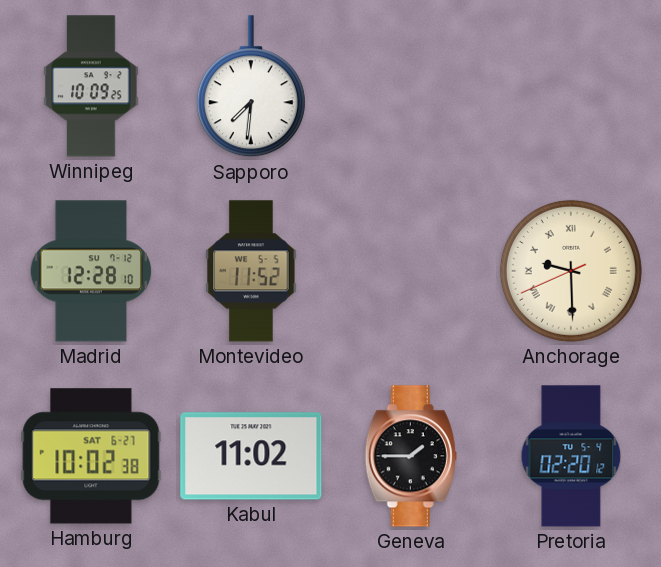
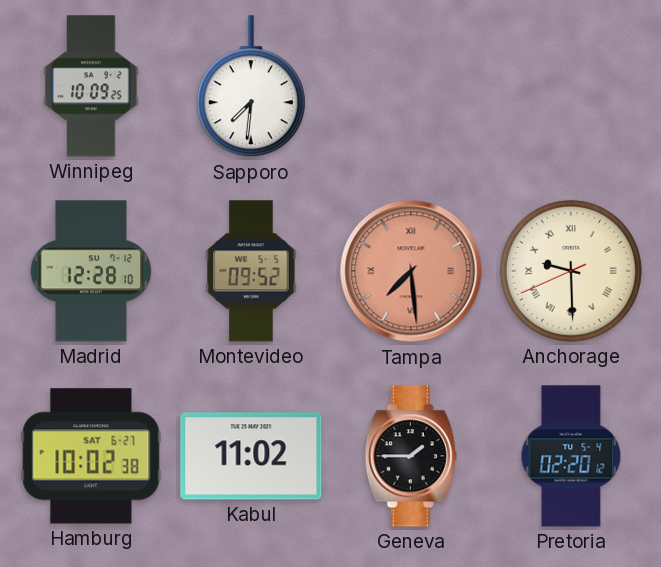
Montevideo: 11:52 -> 09:52
Tampa: none -> 7:29
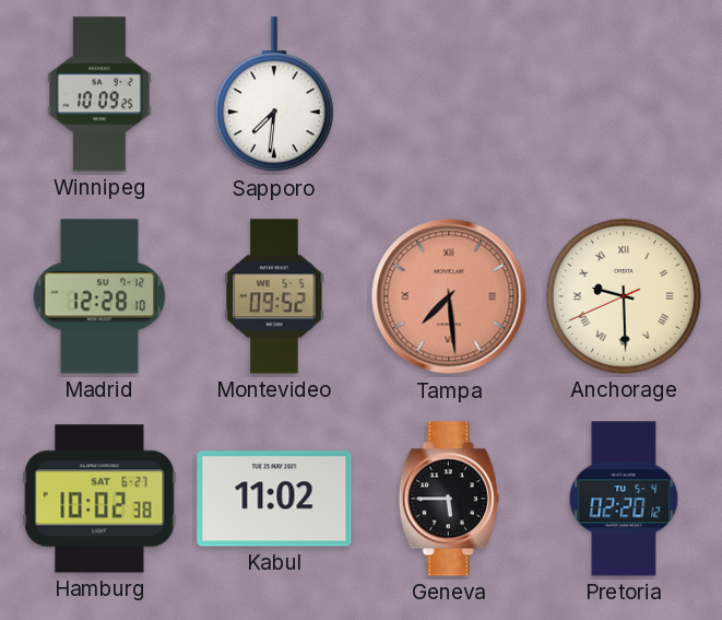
Geneva: 1:45 -> 5:45
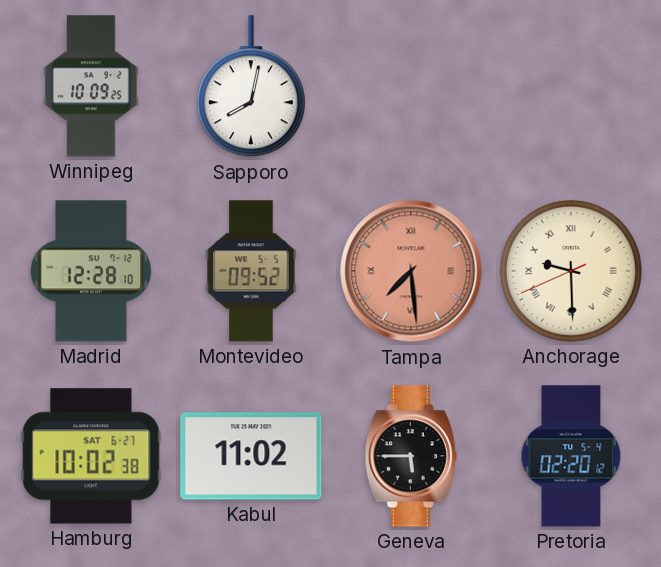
Sapporo: 7:31 -> 8:02
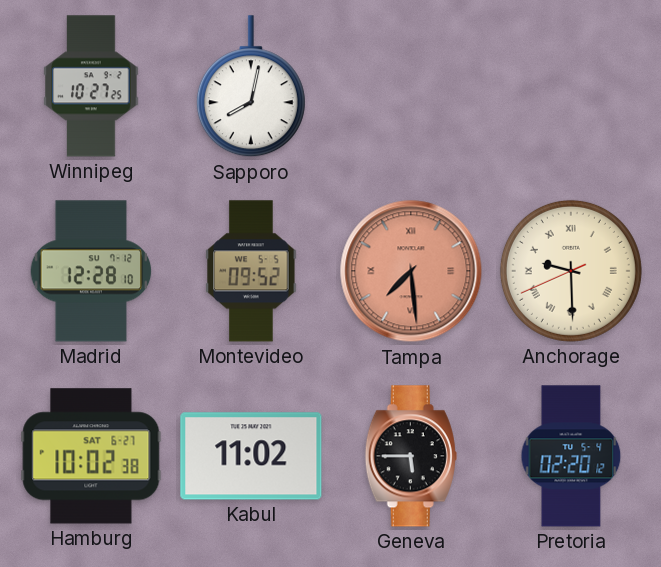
Winnipeg: 10:09 -> 10:27
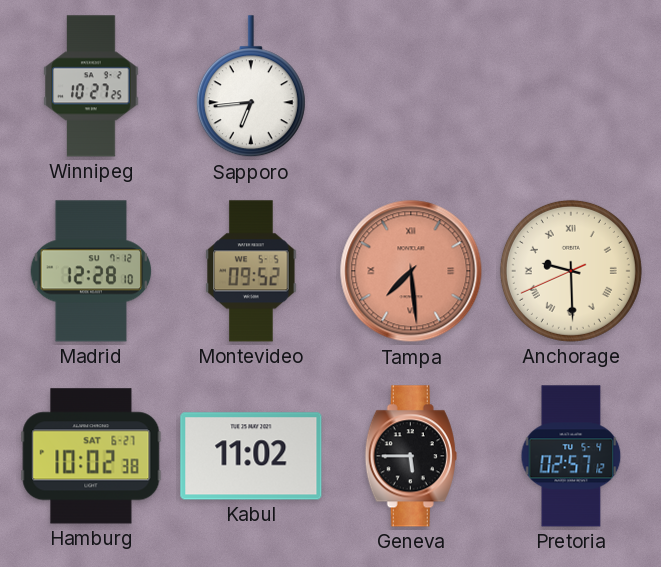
Sapporo: 8:02 -> 6:44
Pretoria: 02:20 -> 02:57
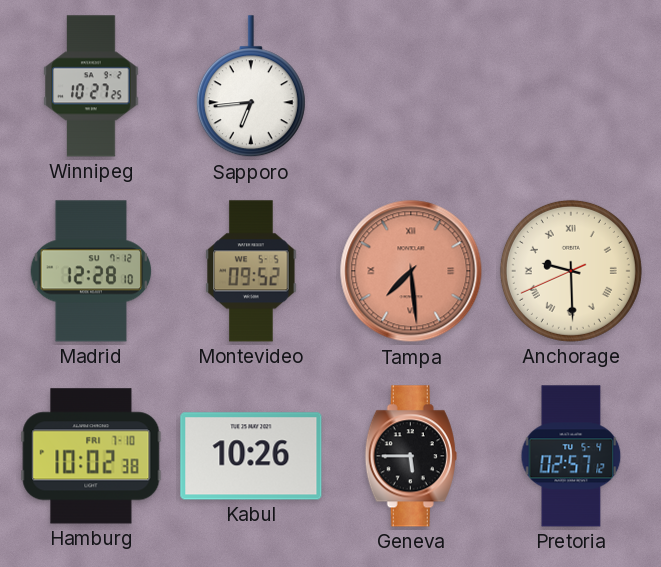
Hamburg date: SAT 6-27 -> FRI 7-10
Kabul: 11:02 -> 10:26
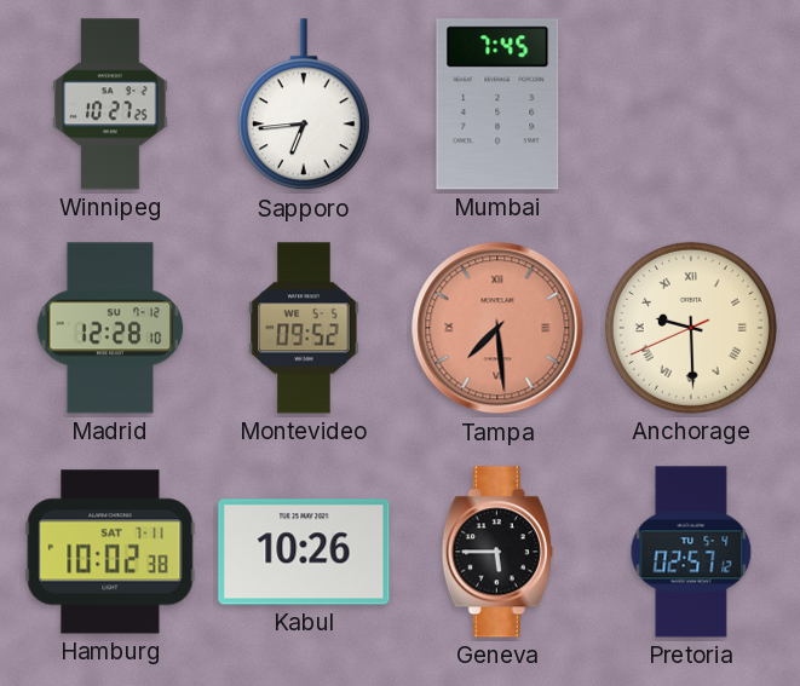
Mumbai: none -> 7:45
Hamburg date: FRI 7-10 -> SAT 7-11
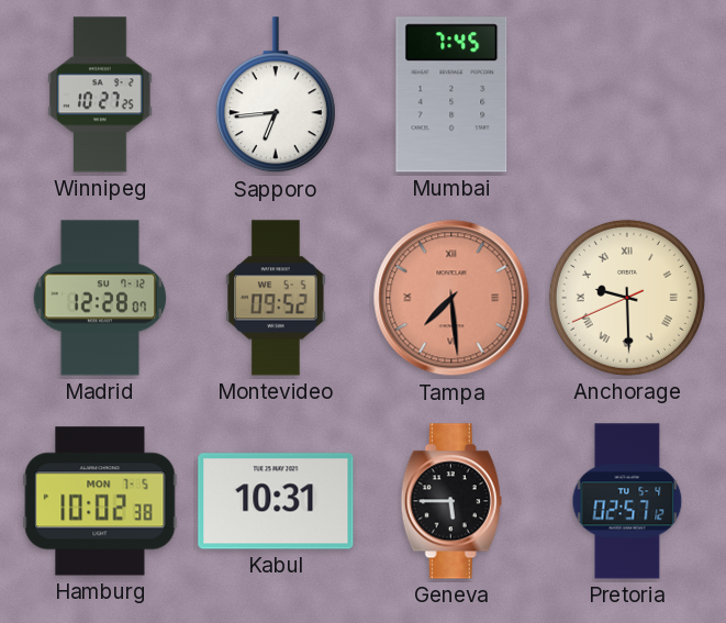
Madrid: 12:28:10 -> 12:28:07
Hamburg date: SAT 7-11 -> MON 7-5
Kabul: 10:26 -> 10:31
